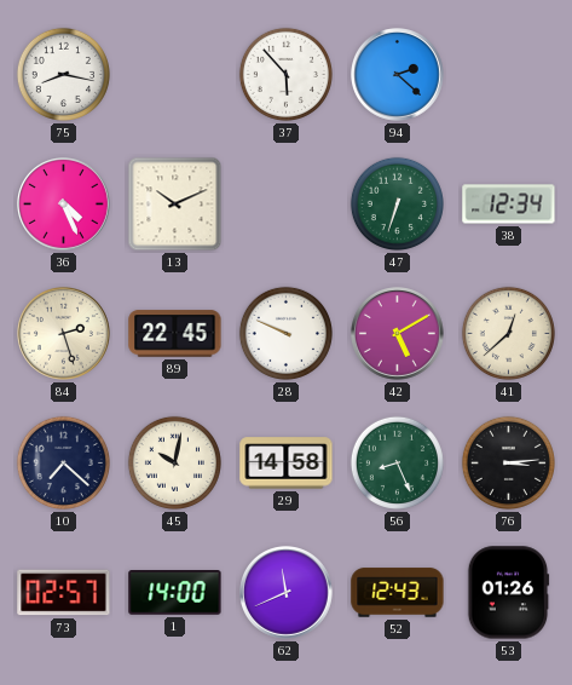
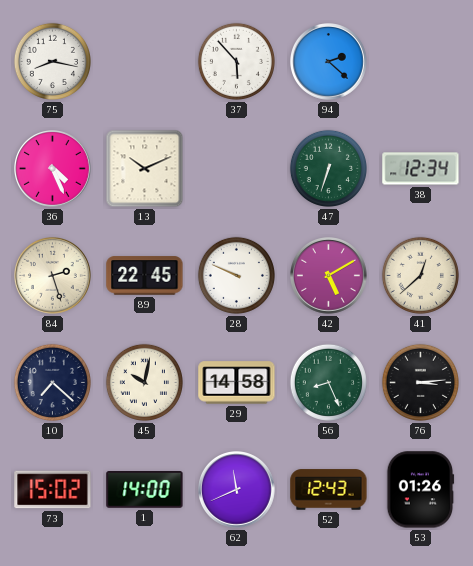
73: 02:57 -> 15:02
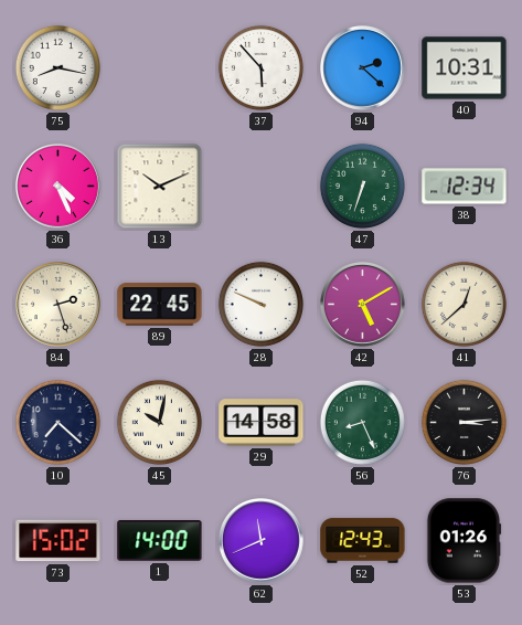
40: none -> 10:31
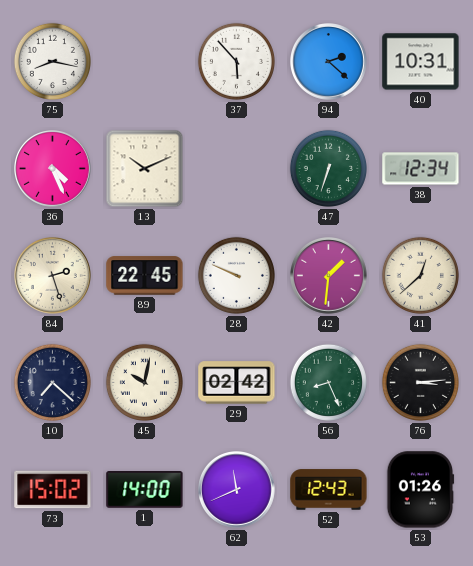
42: 5:10 -> 1:31
29: 14:58 -> 02:42
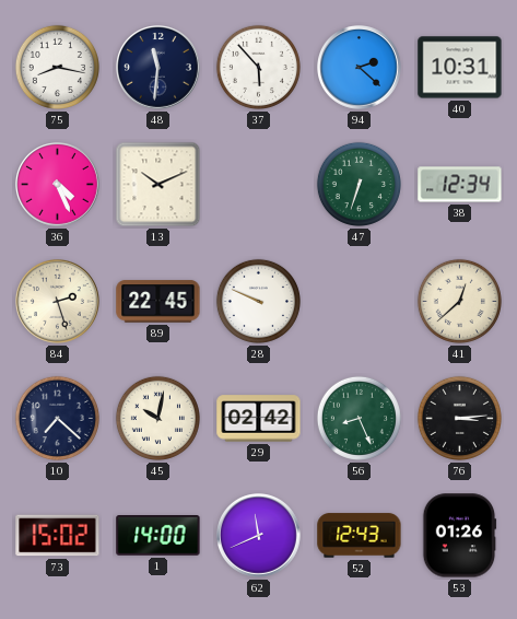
48: none -> 11:31
42: 1:31 -> none
